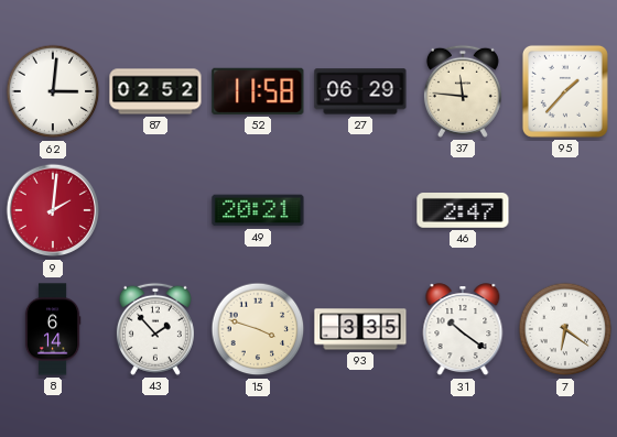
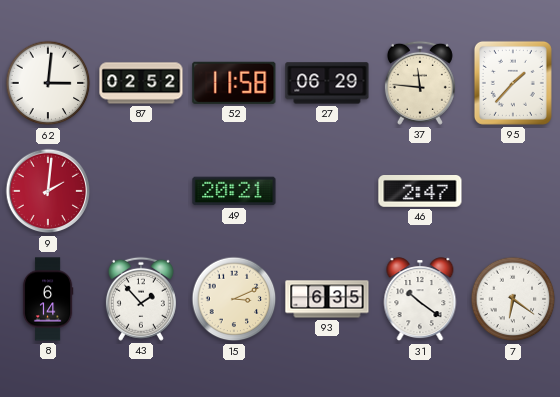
15: 3:48 -> 3:11
93: 3:35 -> 6:35
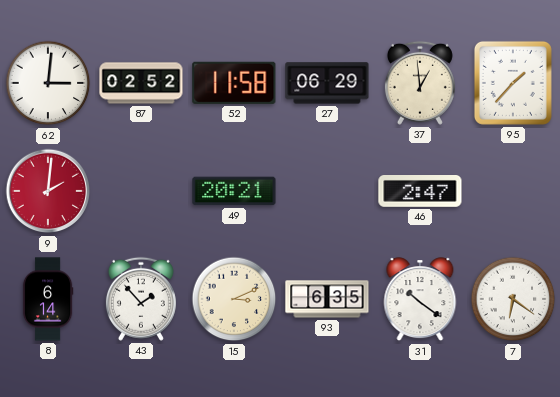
37: 11:46 -> 12:59
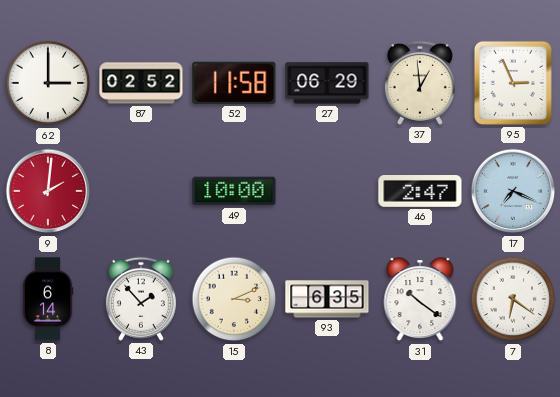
62: 3:01 -> 3:00
95: 1:37 -> 2:56
49: 20:21 -> 10:00
17: none -> 7:19
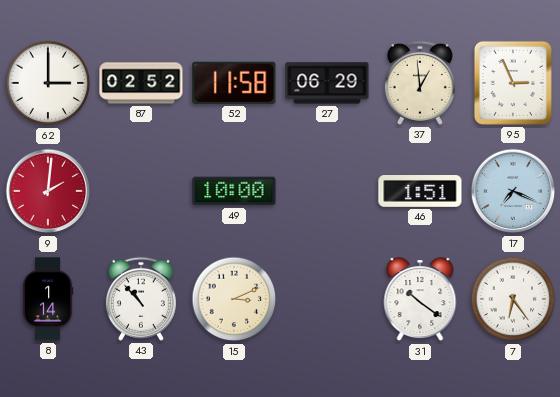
46: 2:47 -> 1:51
8: 6:14 -> 1:14
43: 1:53 -> 10:53
93: 6:35 -> none
7: 6:21 -> 6:24
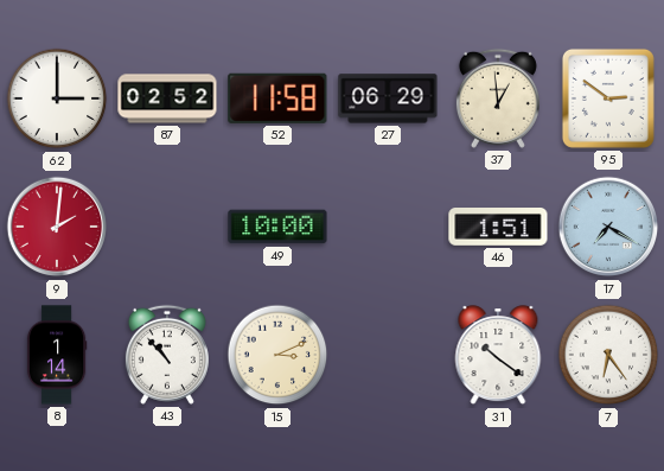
95: 2:56 -> 2:51
17: 7:19 -> 7:20
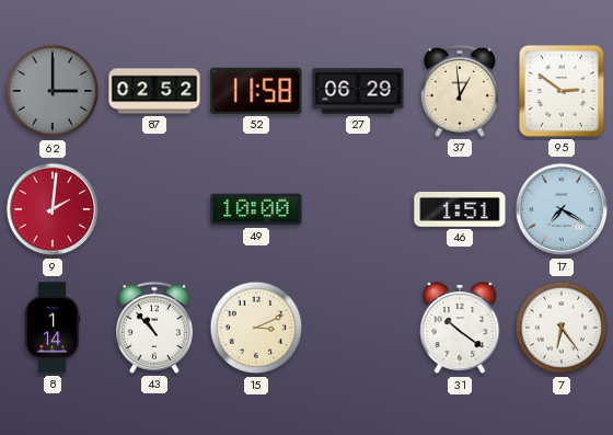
62 dial: white -> grey
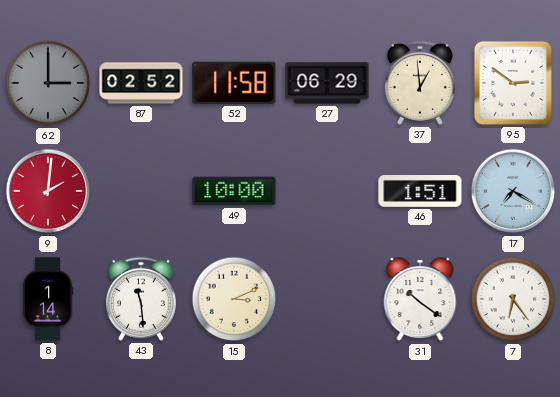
43: 10:53 -> 11:29
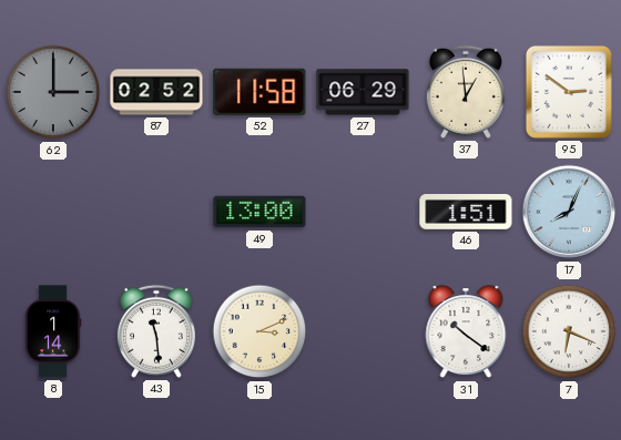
9: 2:01 -> none
49: 10:00 -> 13:00
17: 7:20 -> 8:04
7: 6:24 -> 6:19
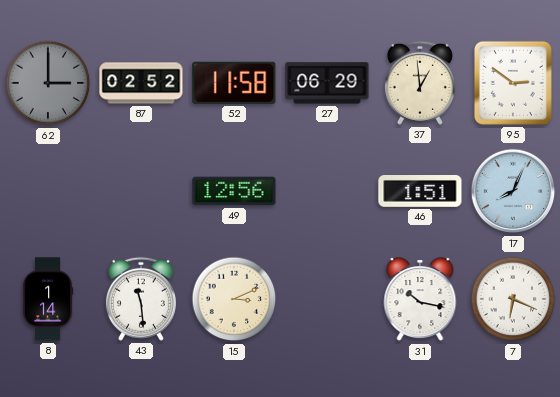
49: 13:00 -> 12:56
31: 10:21 -> 10:17
